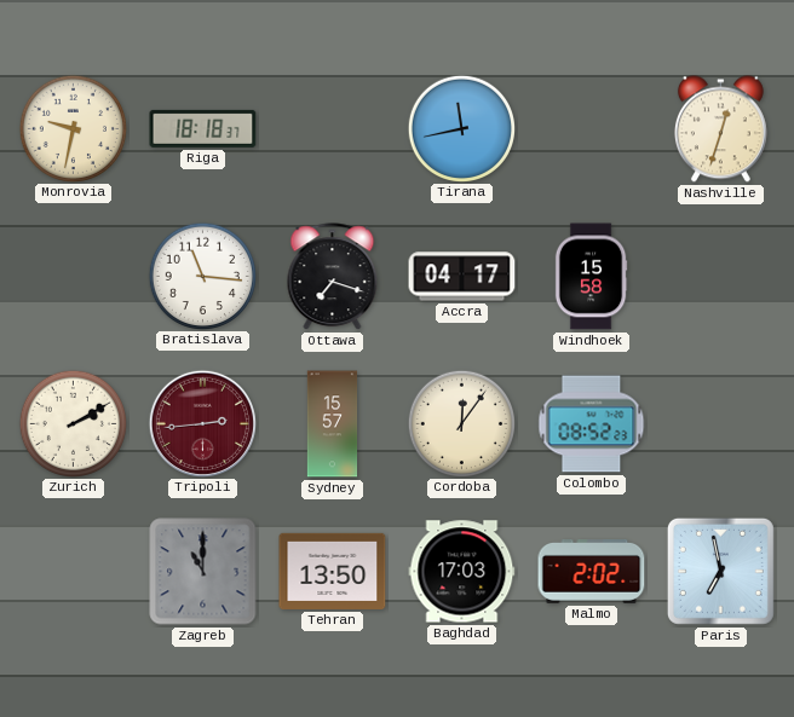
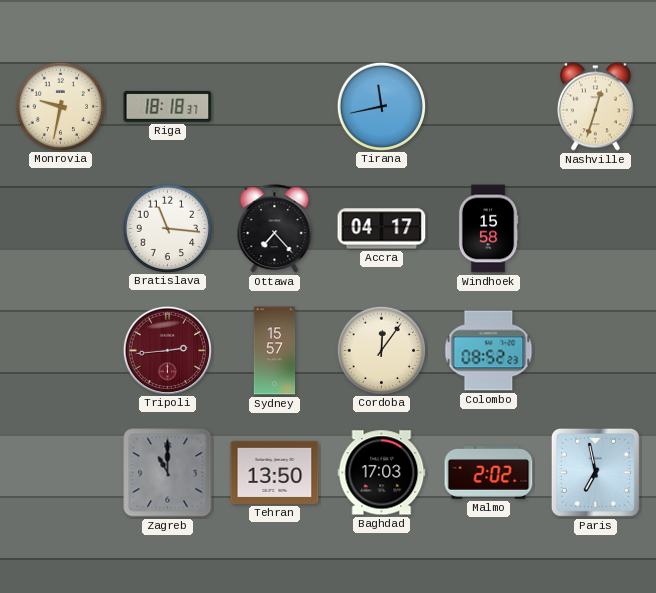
Ottawa: 7:18 -> 7:23
Zurich: 2:10 -> none
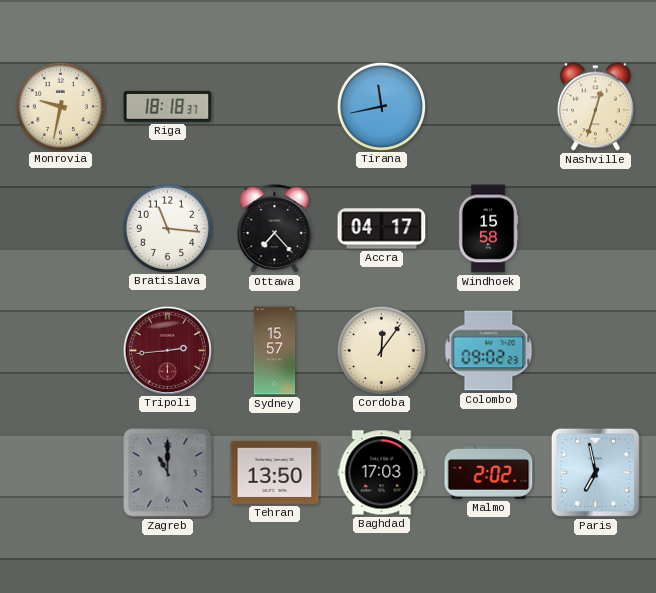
Colombo: 08:52 -> 09:02
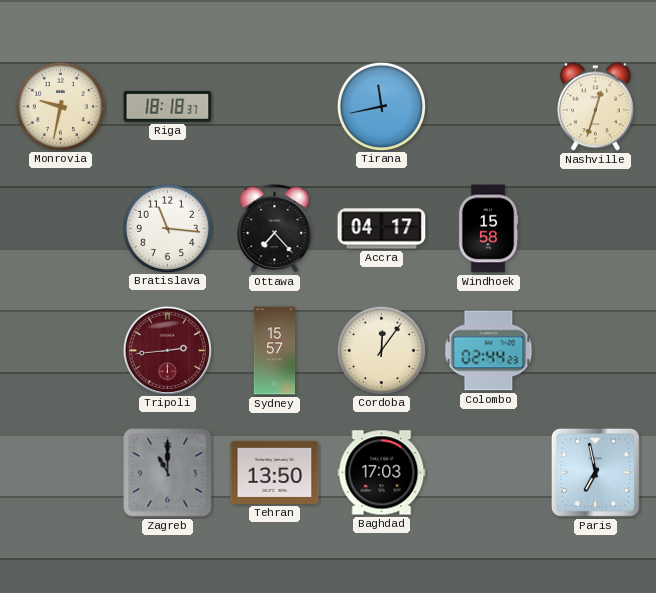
Colombo: 09:02 -> 02:44
Malmo: 2:02 -> none
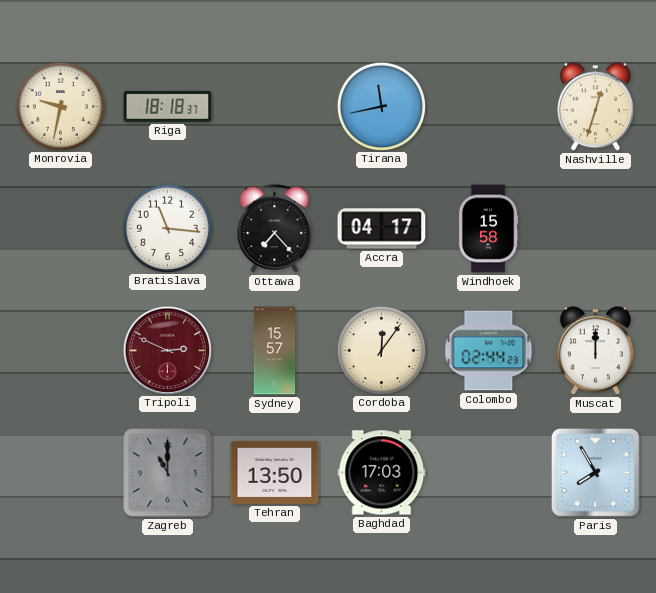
Tripoli: 2:44 -> 2:49
Muscat: none -> 12:00
Paris: 6:58 -> 7:55
